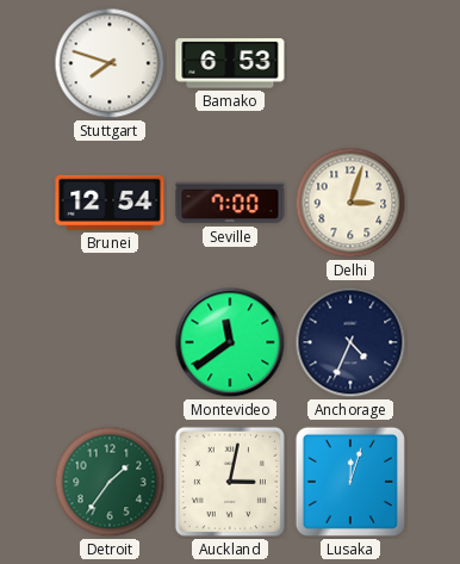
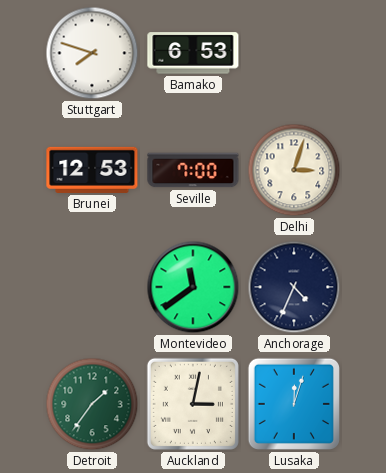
Brunei: 12:54 -> 12:53
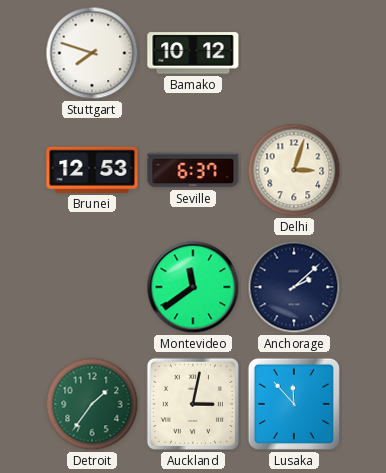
Bamako: 6:53 -> 10:12
Seville: 7:00 -> 6:37
Anchorage: 4:34 -> 2:08
Lusaka: 12:03 -> 11:53
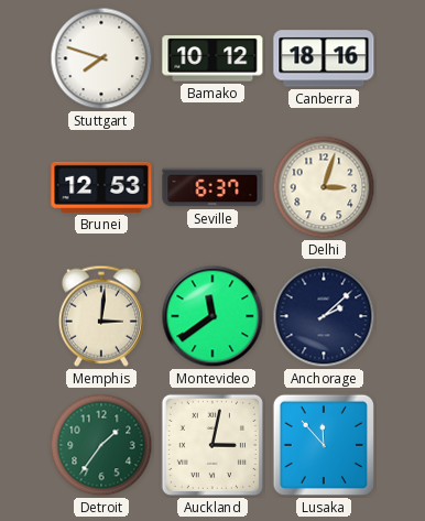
Canberra: none -> 18:16
Memphis: none -> 3:01
